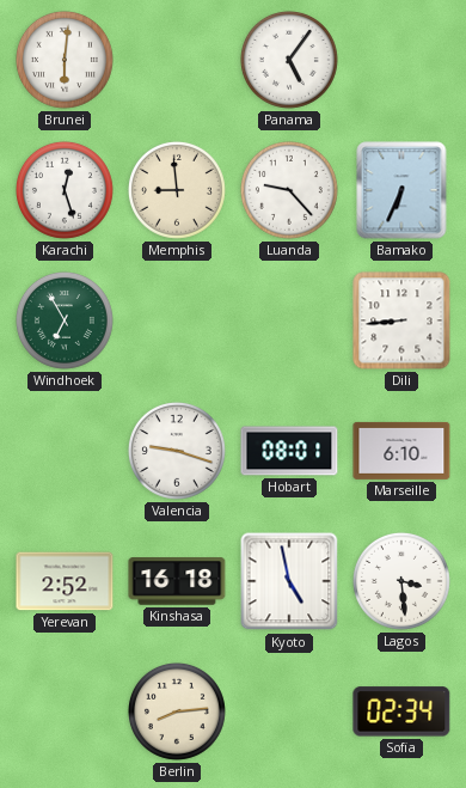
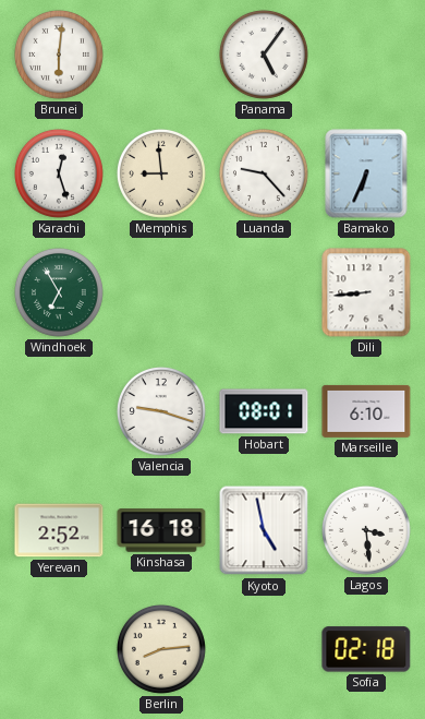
Sofia: 02:34 -> 02:18
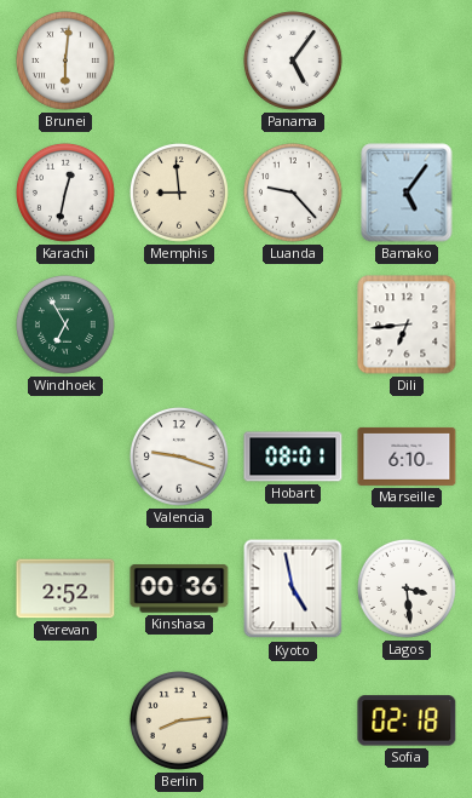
Karachi: 12:27 -> 12:32
Bamako: 6:34 -> 5:06
Dili: 8:44 -> 6:44
Kinshasa: 16:18 -> 00:36
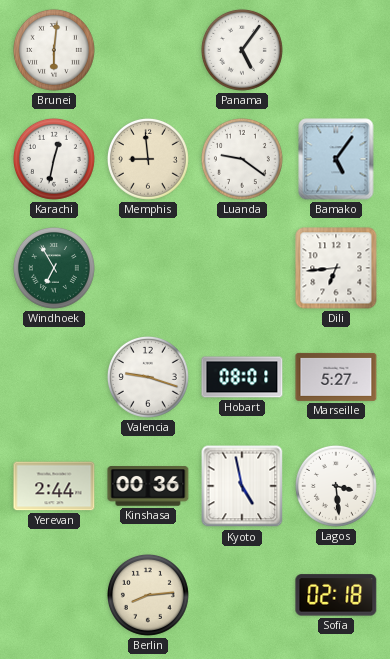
Luanda: 9:23 -> 9:21
Marseille: 6:10 -> 5:27
Yerevan: 2:52 -> 2:44
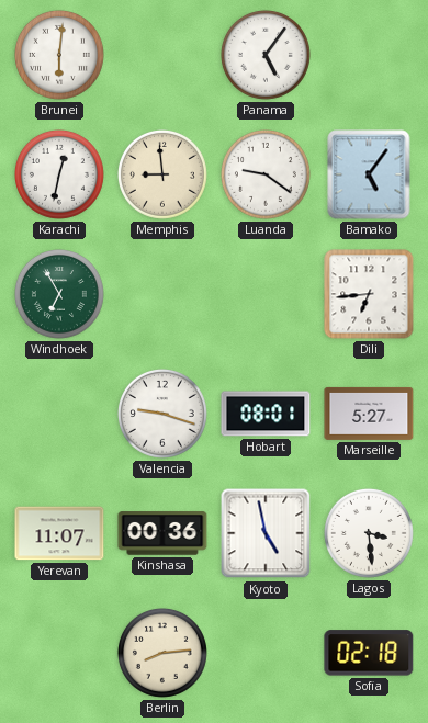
Yerevan: 2:44 -> 11:07
